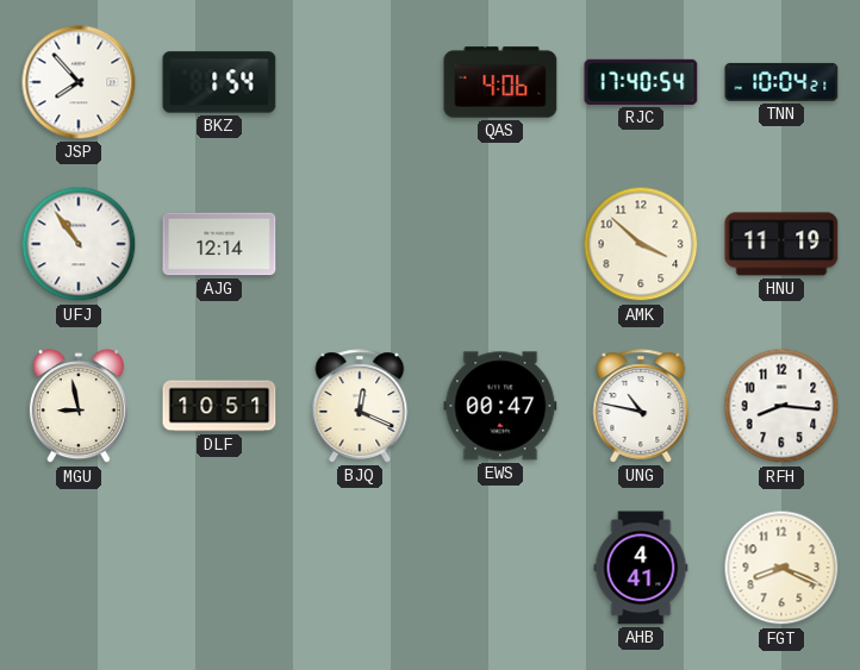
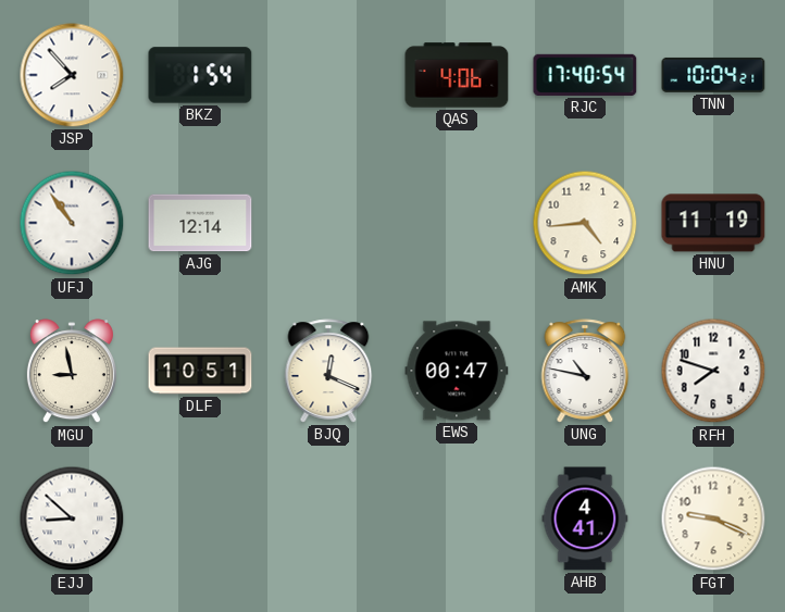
AMK: 3:52 -> 4:44
RFH: 8:16 -> 7:48
EJJ: none -> 8:52
FGT: 8:19 -> 9:19
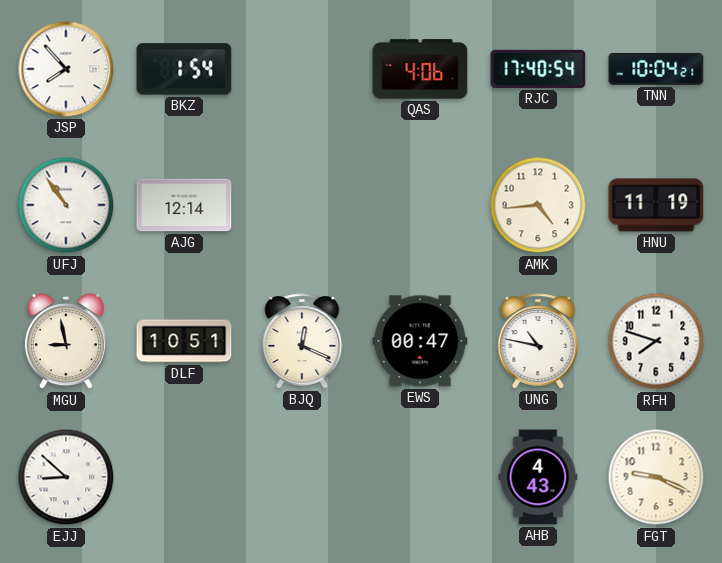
AHB: 4:41 -> 4:43
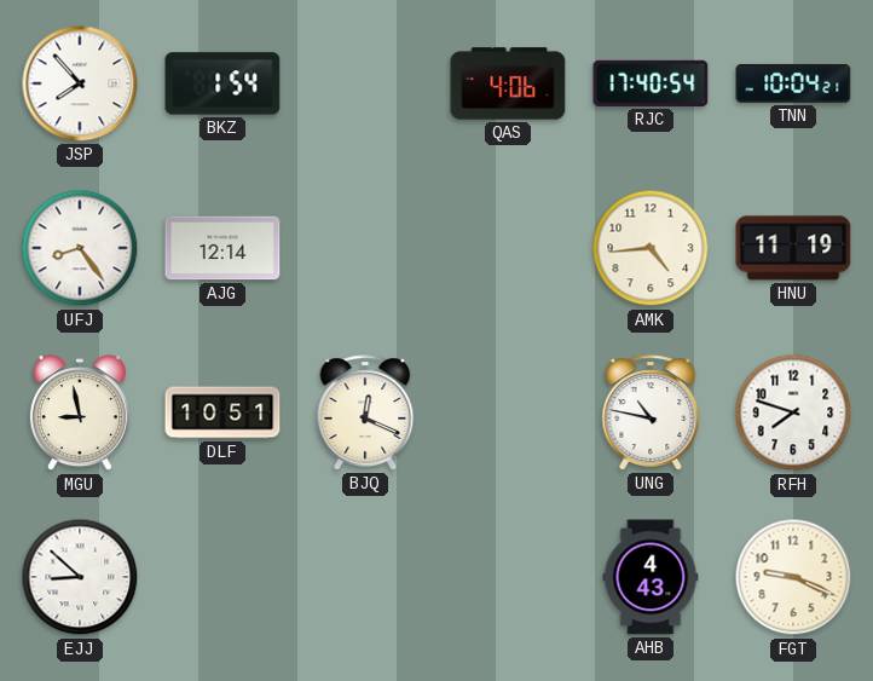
UFJ: 10:54 -> 8:24
EWS: 00:47 -> none
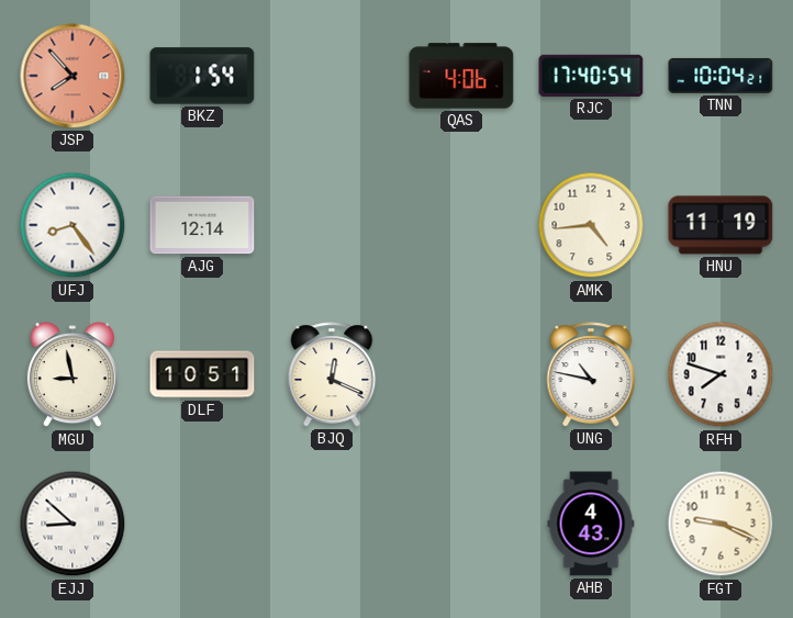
JSP dial: white -> salmon
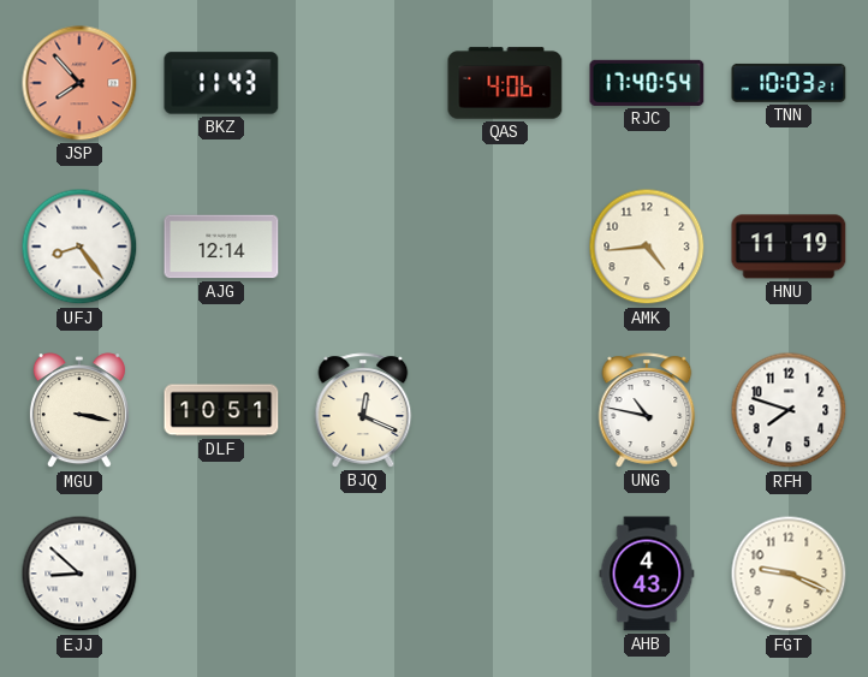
BKZ: 1:54 -> 11:43
TNN: 10:04 -> 10:03
MGU: 8:58 -> 3:17
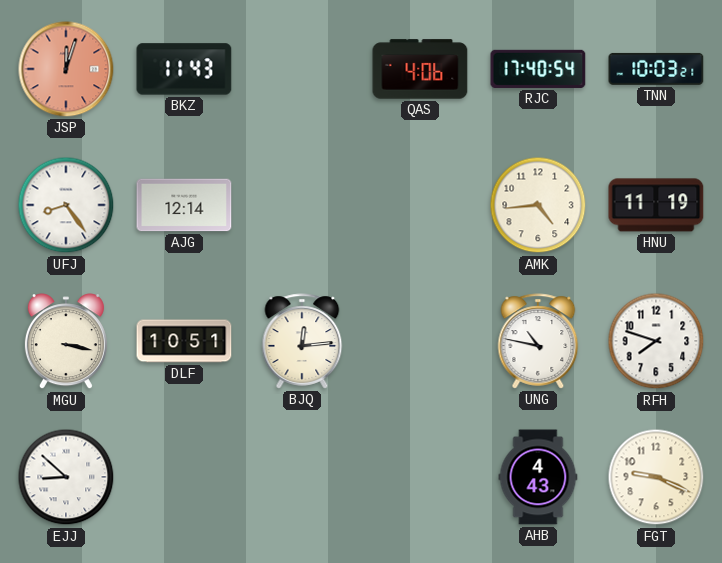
JSP: 7:53 -> 12:03
BJQ: 12:19 -> 12:14
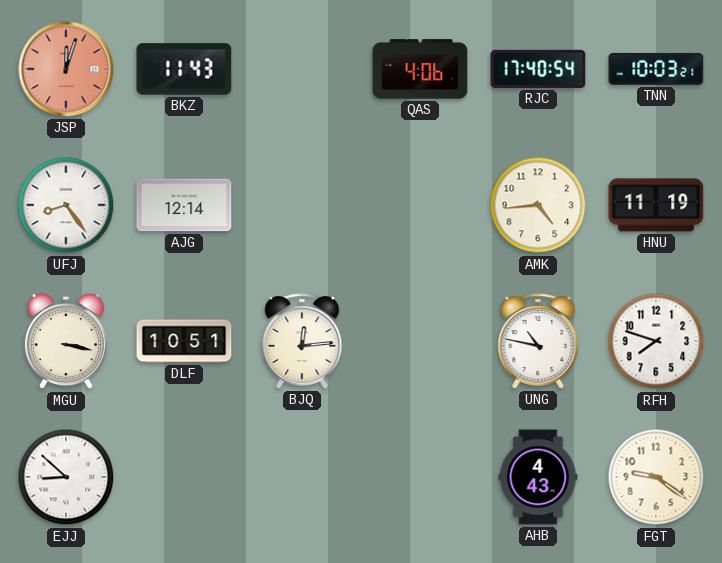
FGT: 9:19 -> 9:21
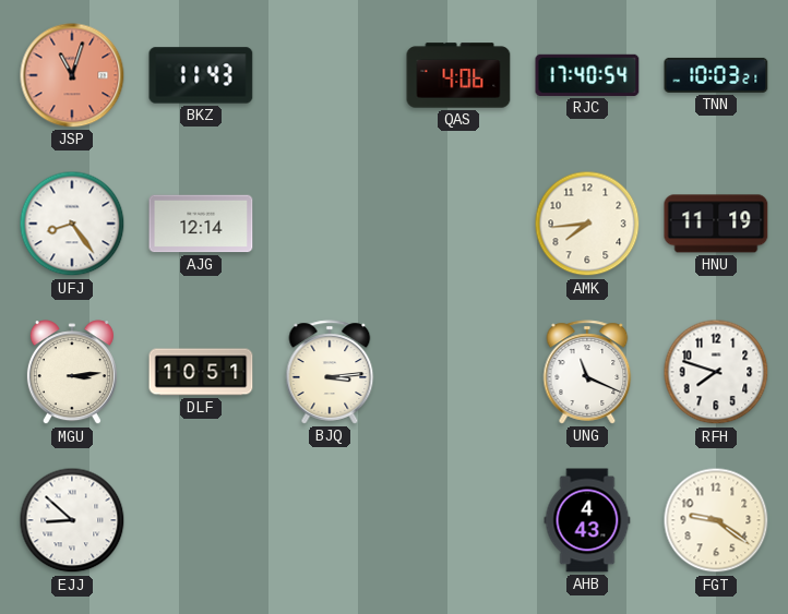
JSP: 12:03 -> 11:03
AMK: 4:44 -> 7:44
MGU: 3:17 -> 3:14
BJQ: 12:14 -> 3:14
UNG: 10:47 -> 11:19
